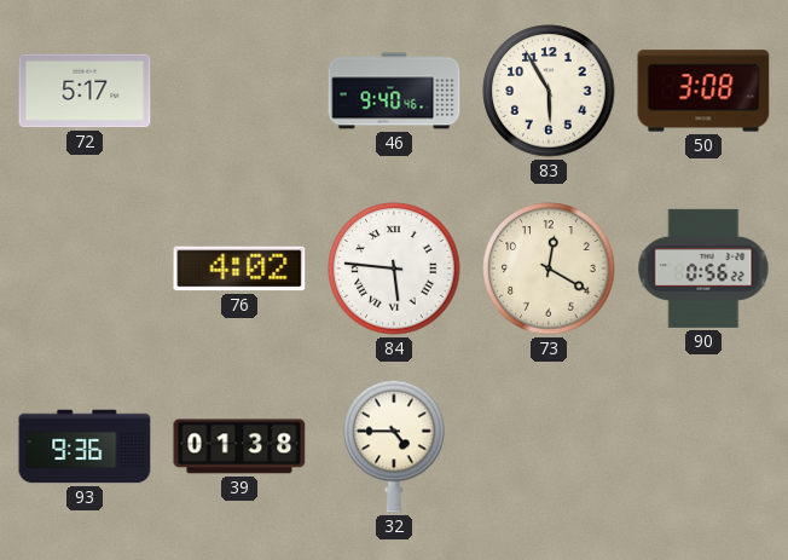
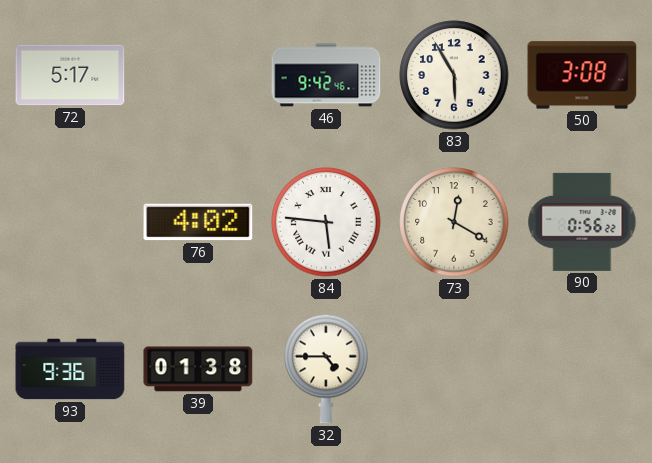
46: 9:40 -> 9:42
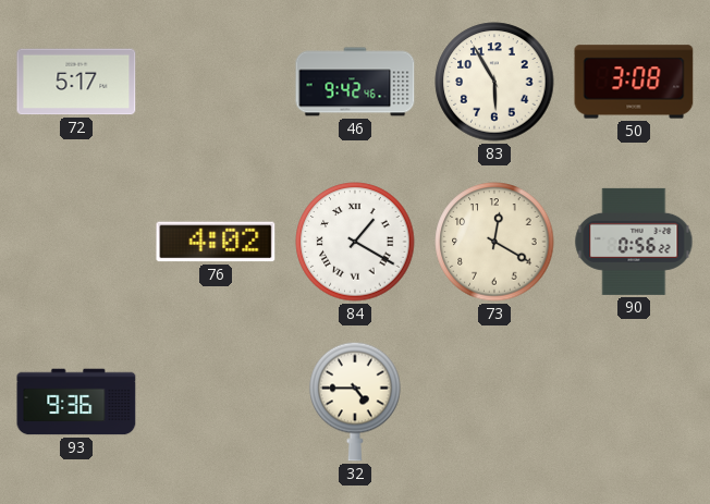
84: 5:46 -> 1:20
39: 01:38 -> none
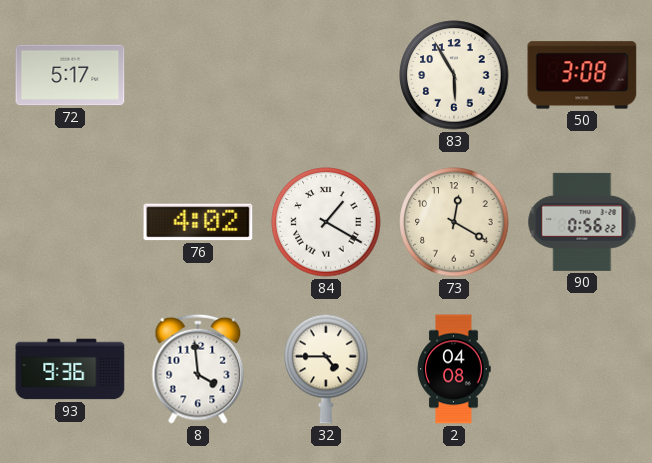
46: 9:42 -> none
8: none -> 3:59
2: none -> 04:08
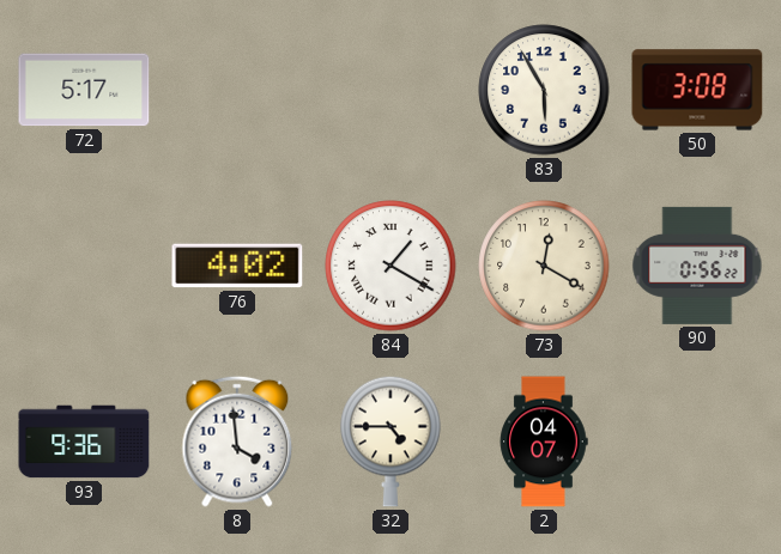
2: 04:08 -> 04:07
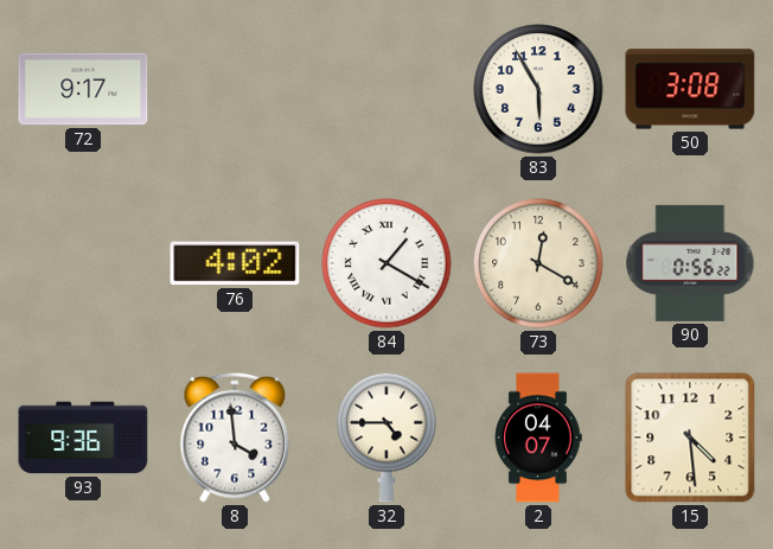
72: 5:17 -> 9:17
15: none -> 4:29
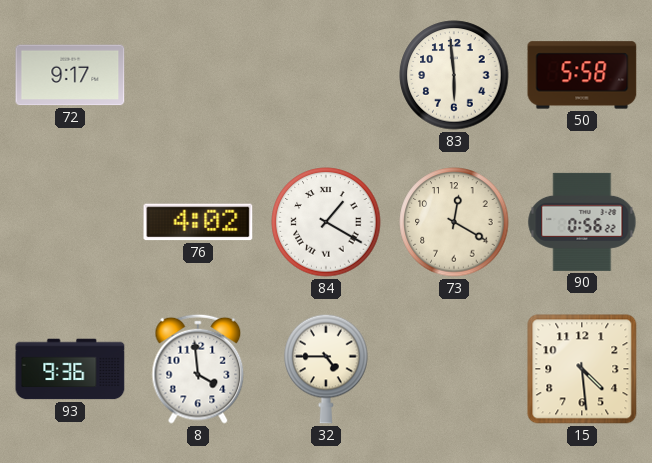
83: 5:55 -> 5:59
50: 3:08 -> 5:58
2: 04:07 -> none
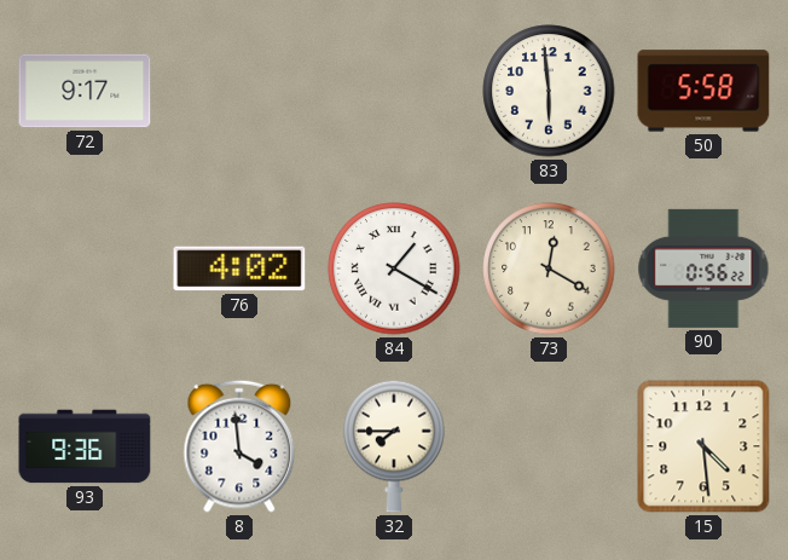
32: 4:45 -> 7:45
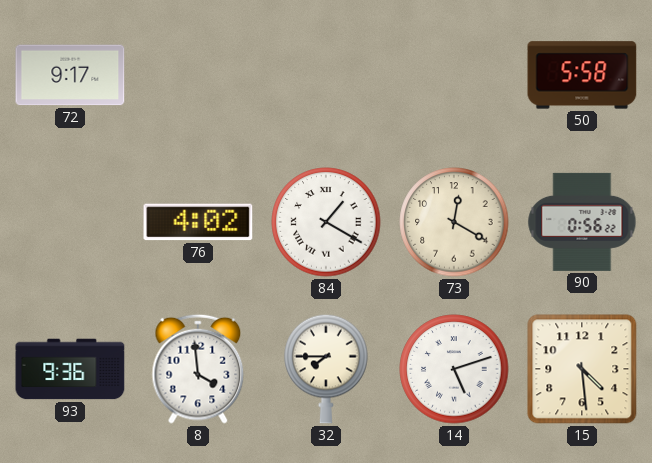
83: 5:59 -> none
14: none -> 5:12
